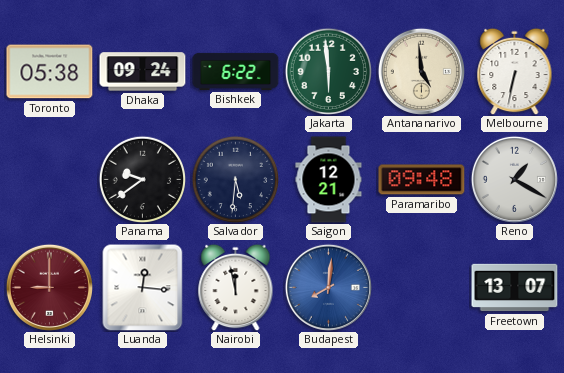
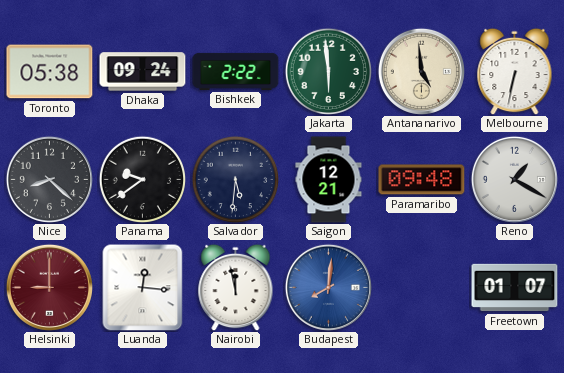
Bishkek: 6:22 -> 2:22
Nice: none -> 8:22
Freetown: 13:07 -> 01:07
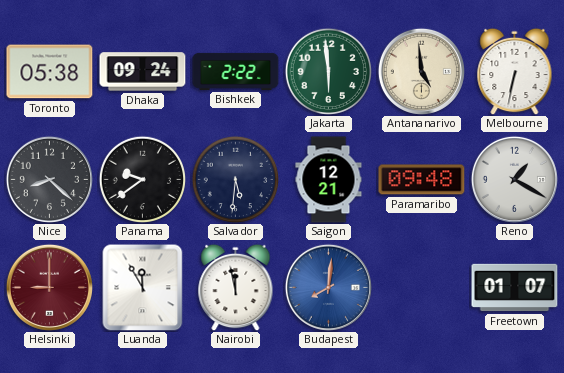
Luanda: 12:16 -> 11:55
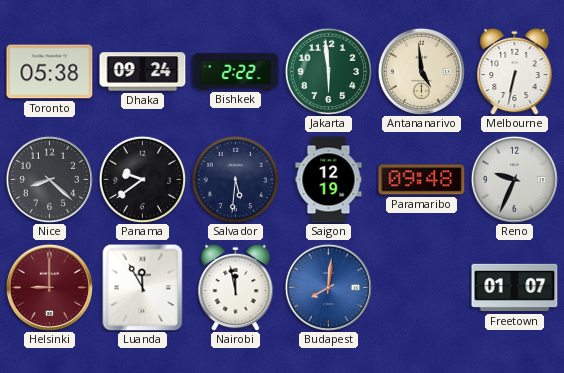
Saigon: 12:21 -> 12:19
Reno: 1:20 -> 9:34
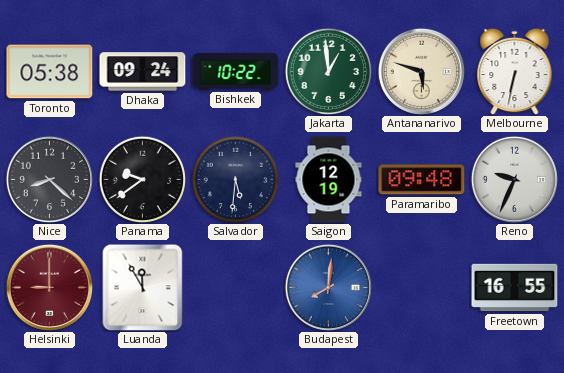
Bishkek: 2:22 -> 10:22
Jakarta: 5:59 -> 12:59
Antananarivo: 4:59 -> 5:48
Nairobi: 11:58 -> none
Freetown: 01:07 -> 16:55
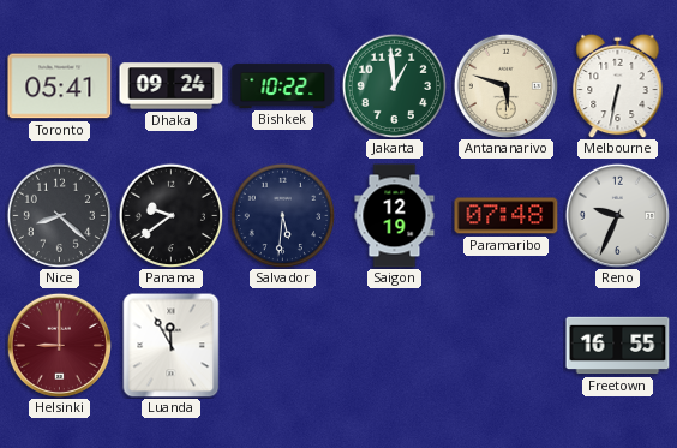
Toronto: 05:38 -> 05:41
Paramaribo: 09:48 -> 07:48
Budapest: 8:01 -> none
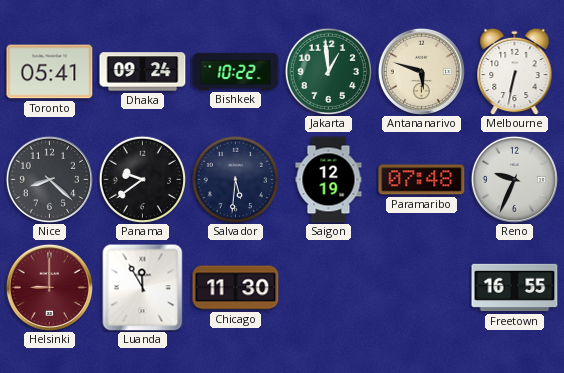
Chicago: none -> 11:30
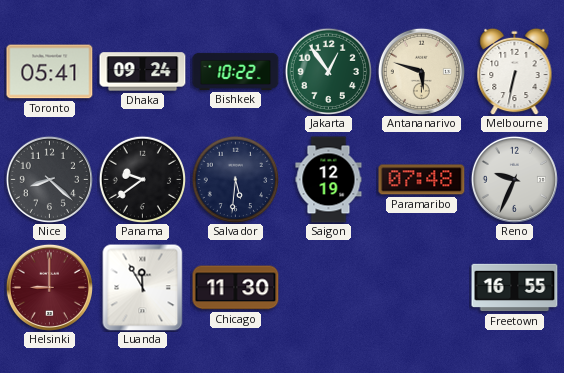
Jakarta: 12:59 -> 12:54
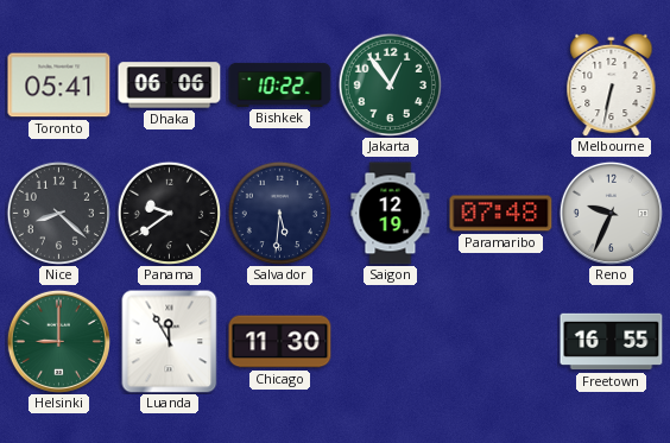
Dhaka: 09:24 -> 06:06
Antananarivo: 5:48 -> none
Helsinki dial: burgundy -> green
